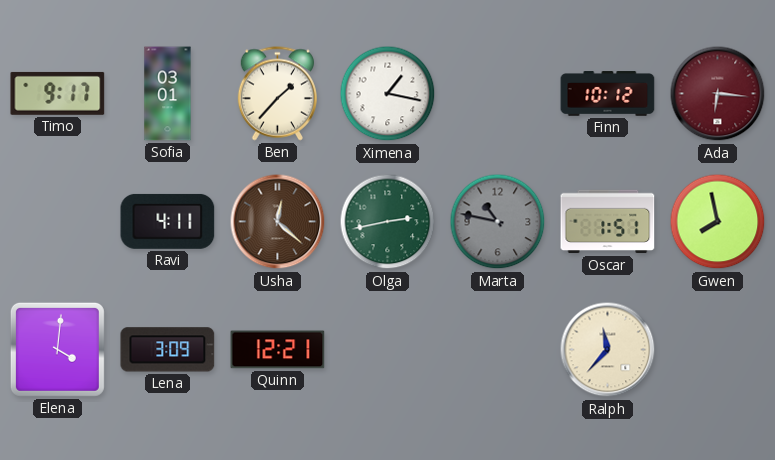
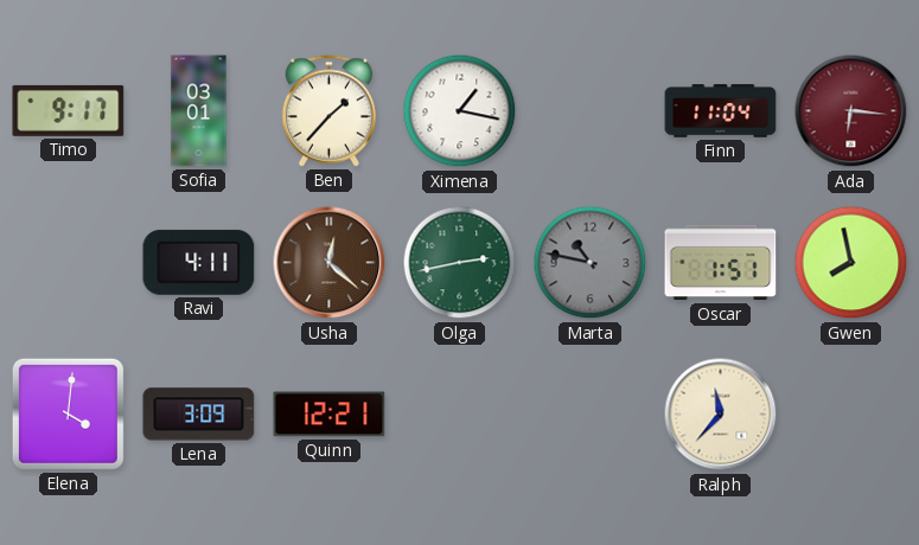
Finn: 10:12 -> 11:04
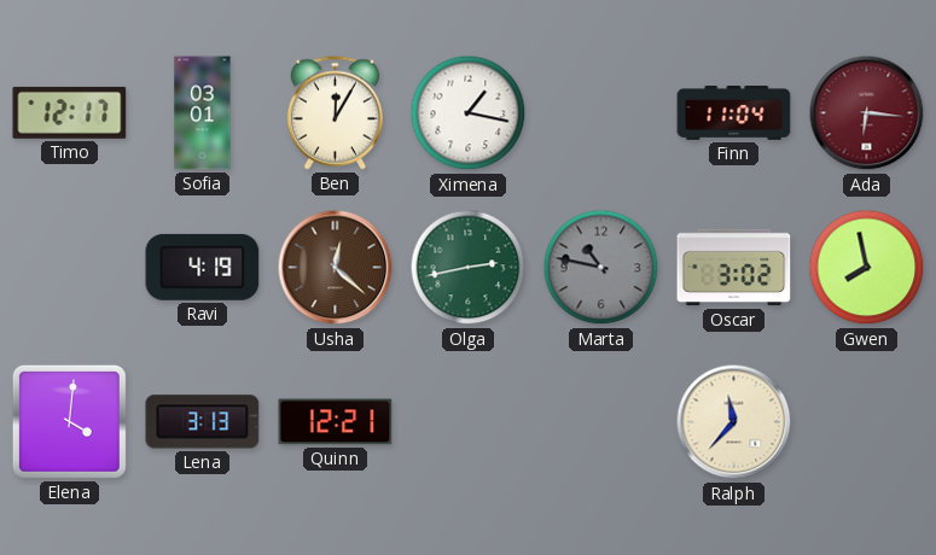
Timo: 9:17 -> 12:17
Ben: 1:37 -> 12:05
Ravi: 4:11 -> 4:19
Oscar: 1:51 -> 3:02
Lena: 3:09 -> 3:13
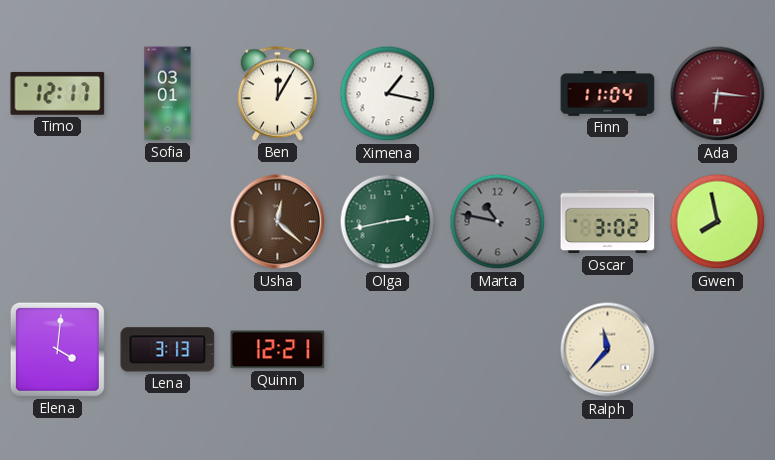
Ravi: 4:19 -> none
